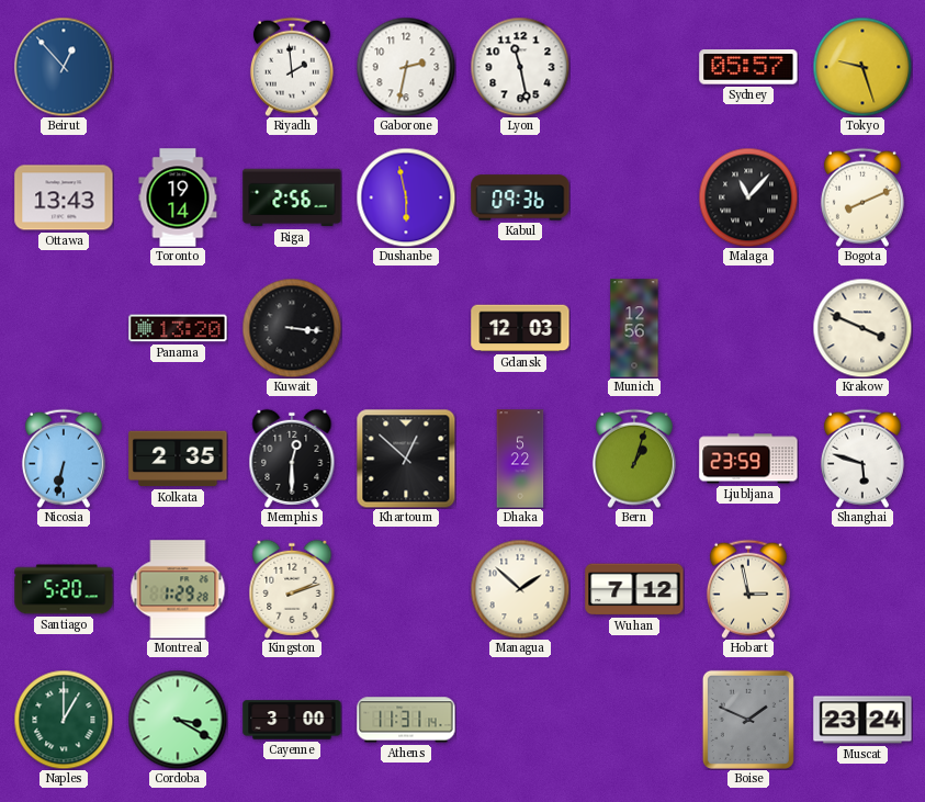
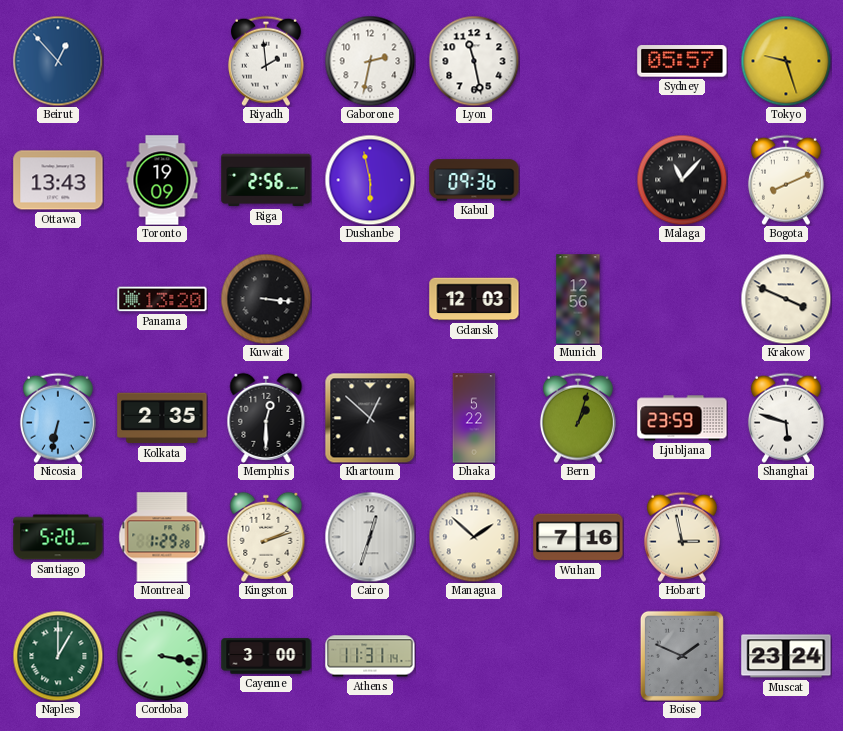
Toronto: 19:14 -> 19:09
Cairo: none -> 12:33
Wuhan: 7:12 -> 7:16
Cordoba: 3:20 -> 3:17
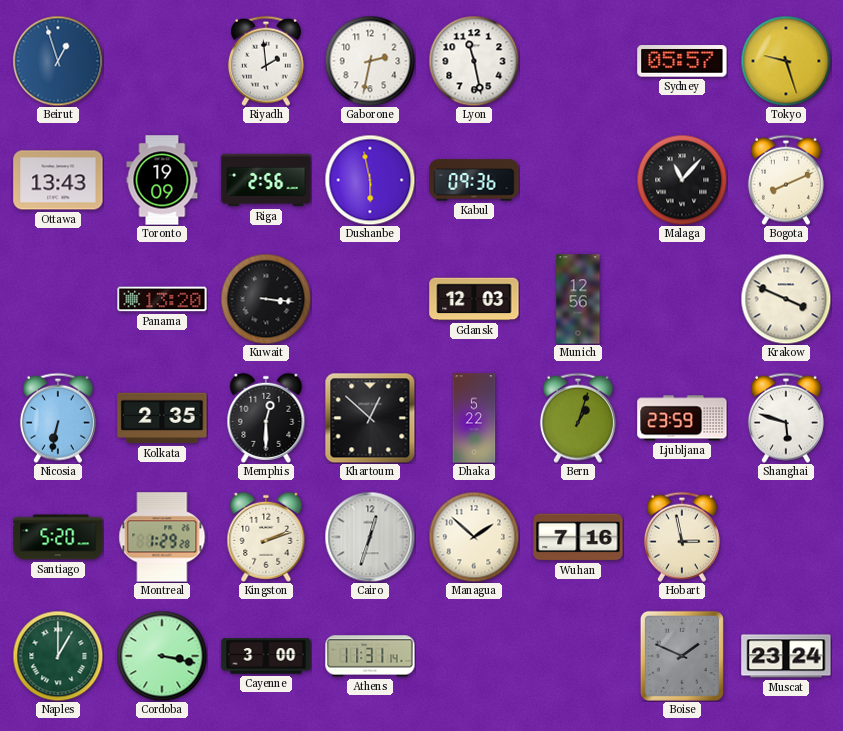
Beirut: 12:53 -> 12:57
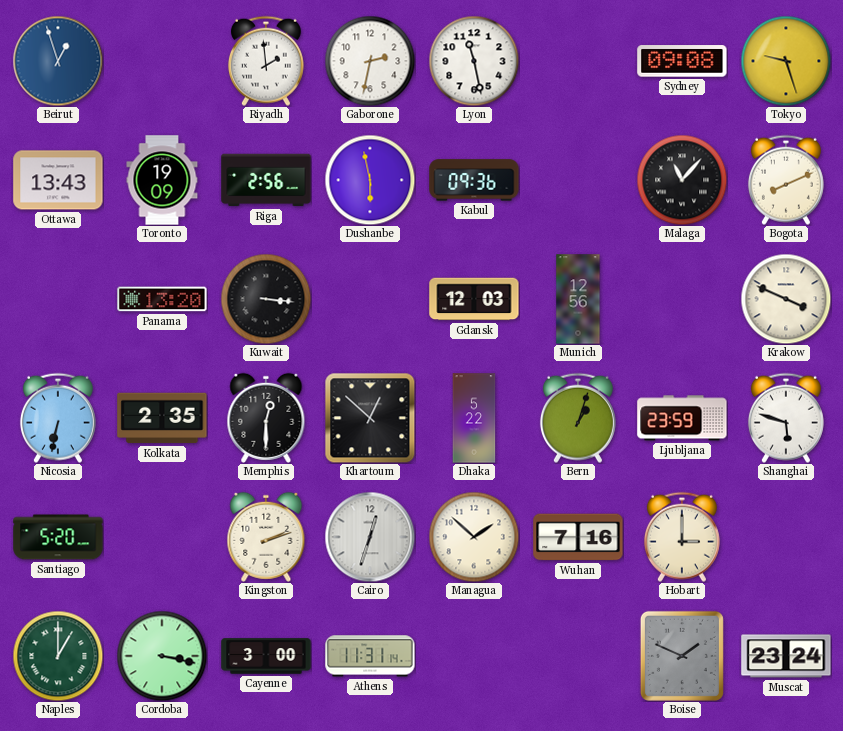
Sydney: 05:57 -> 09:08
Montreal: 1:29 -> none
Hobart: 2:58 -> 3:00
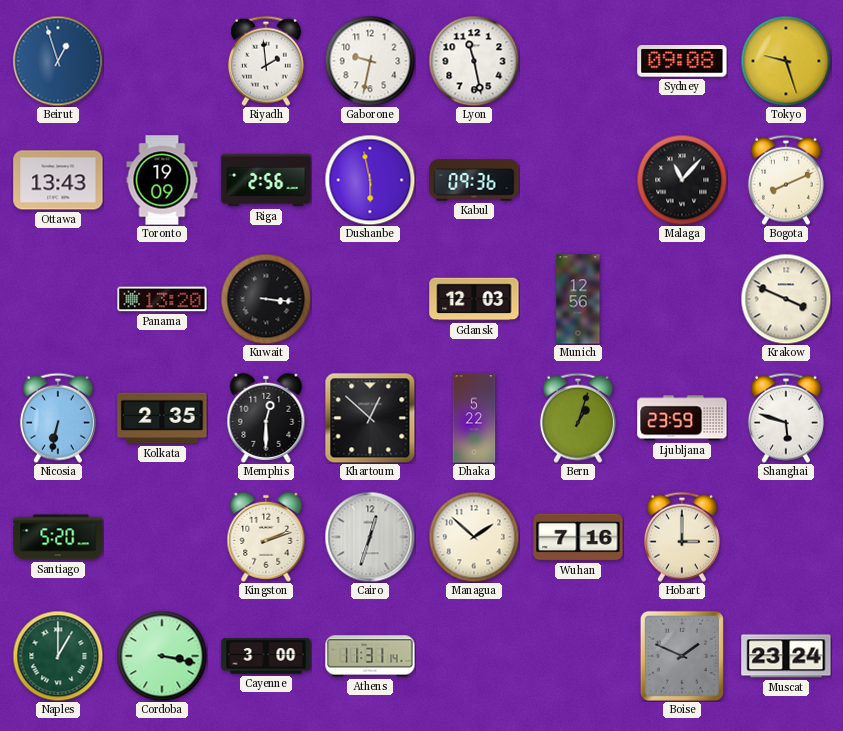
Gaborone: 2:32 -> 9:32
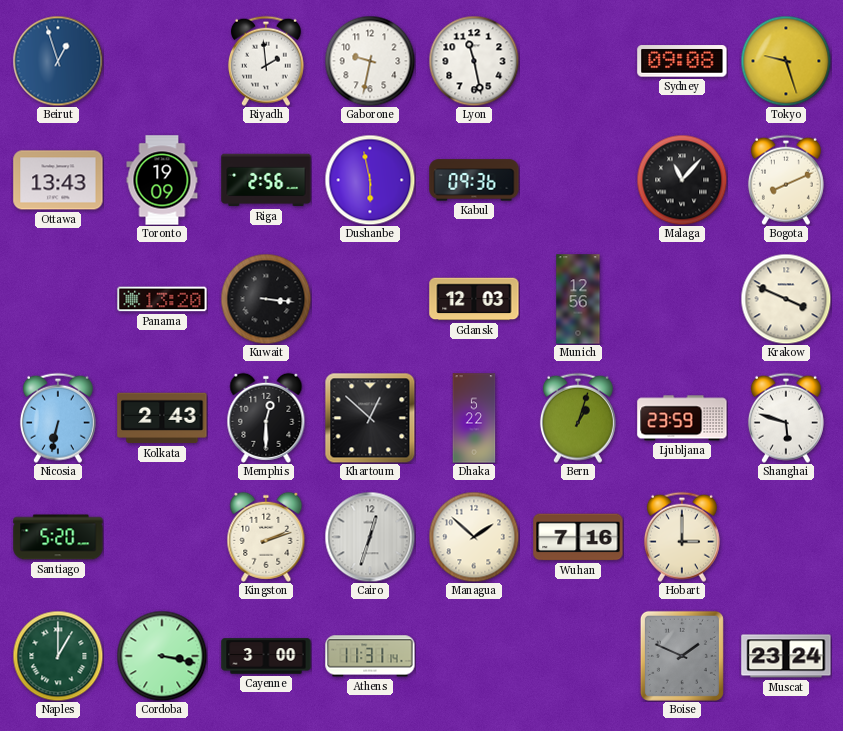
Kolkata: 2:35 -> 2:43
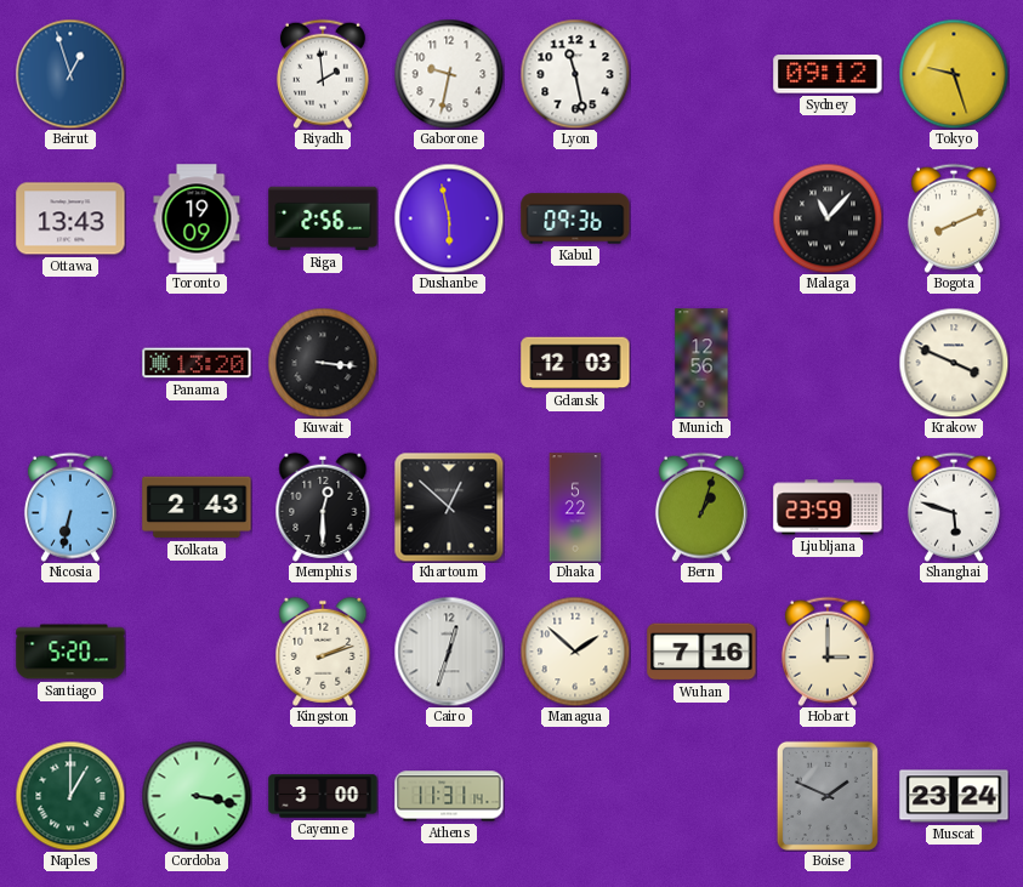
Sydney: 09:08 -> 09:12
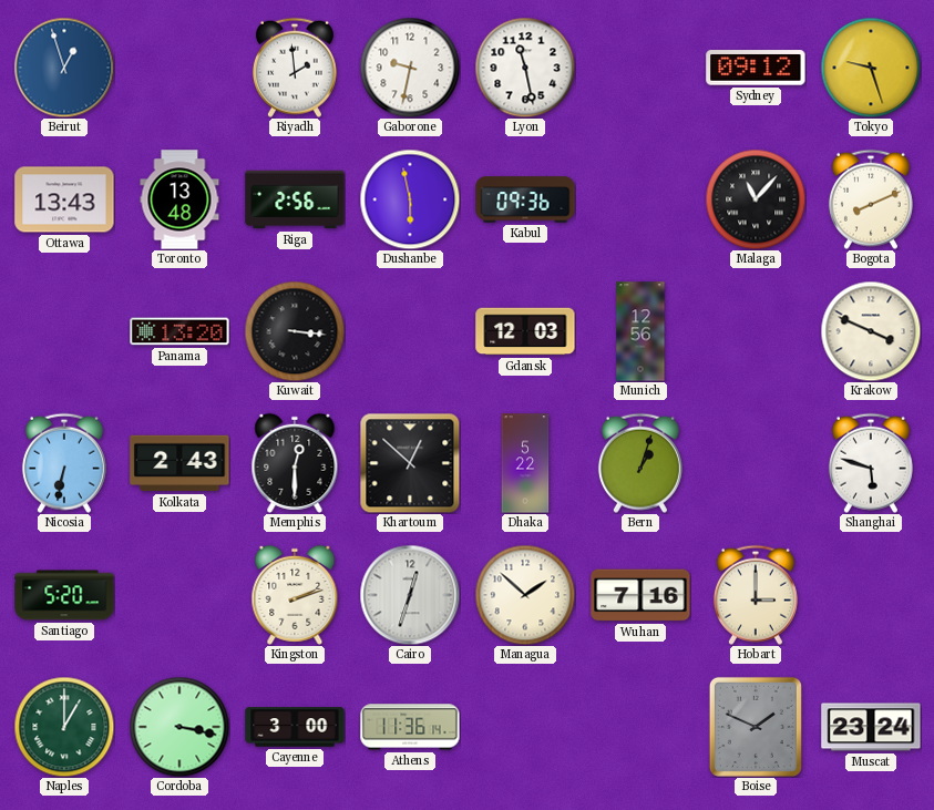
Toronto: 19:09 -> 13:48
Ljubljana: 23:59 -> none
Athens: 11:31 -> 11:36
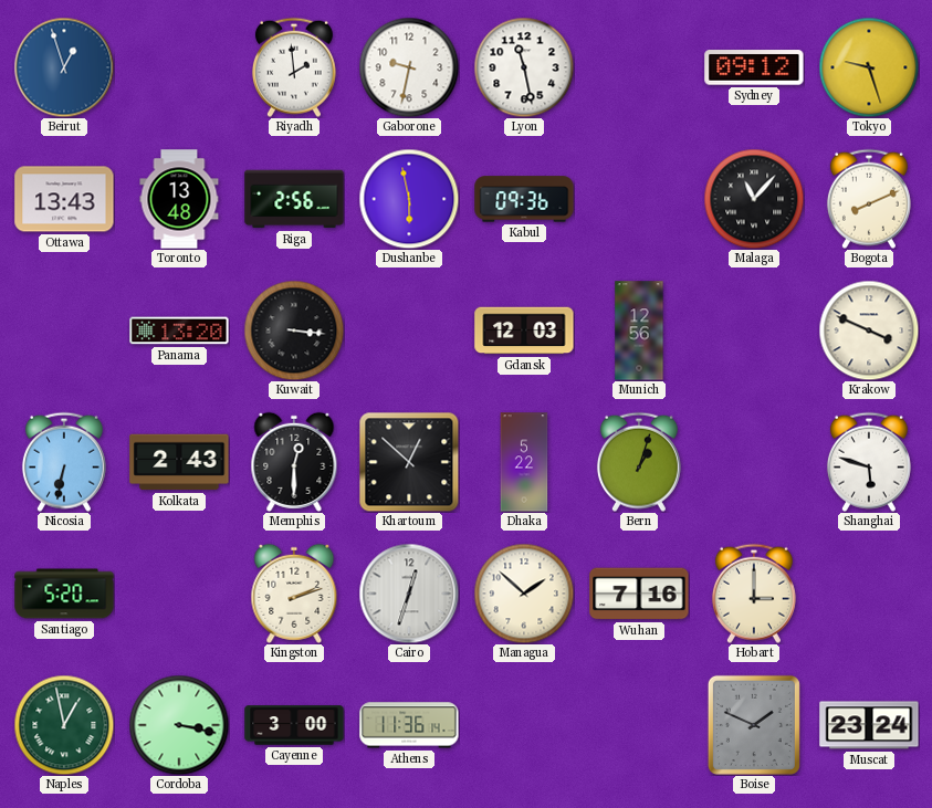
Naples: 1:00 -> 12:58
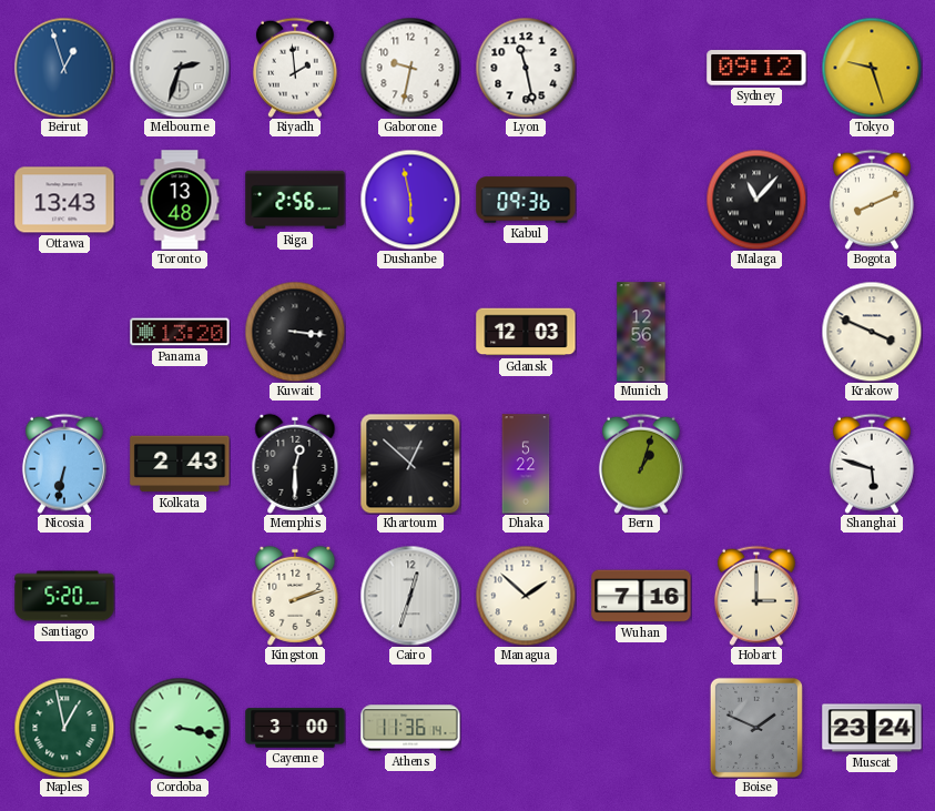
Melbourne: none -> 2:33
